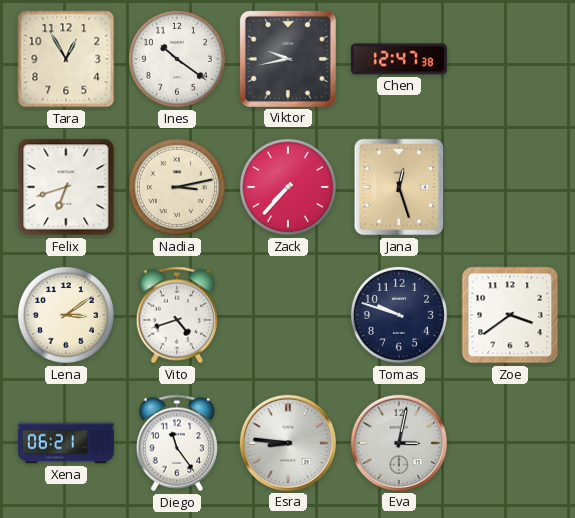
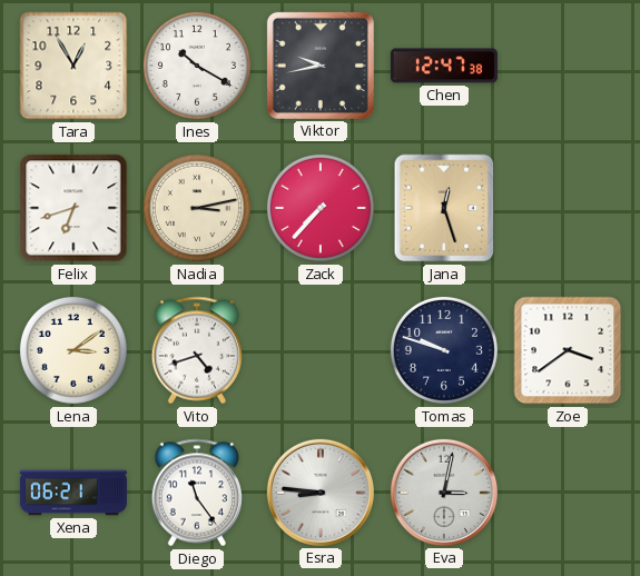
Ines: 10:21 -> 10:20
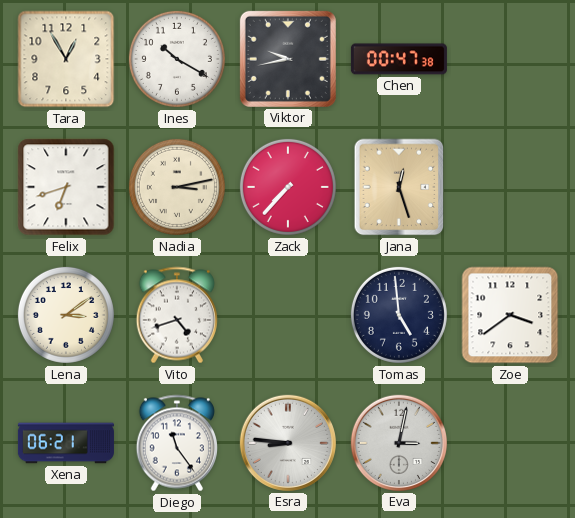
Chen: 12:47 -> 00:47
Tomas: 9:48 -> 4:59
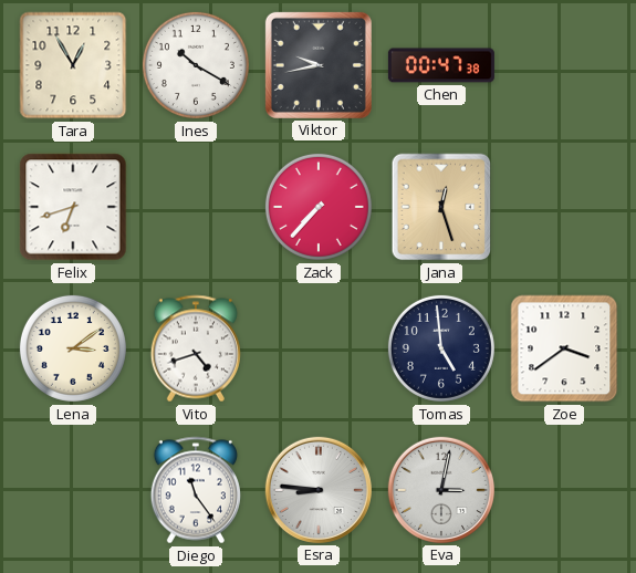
Nadia: 3:13 -> none
Xena: 06:21 -> none
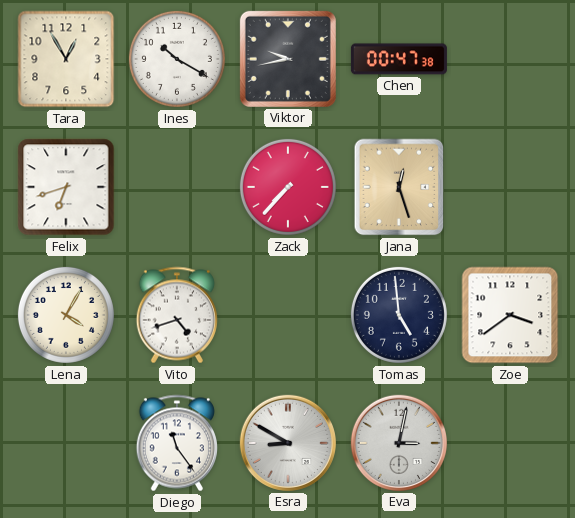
Lena: 3:09 -> 4:05
Esra: 8:46 -> 8:50
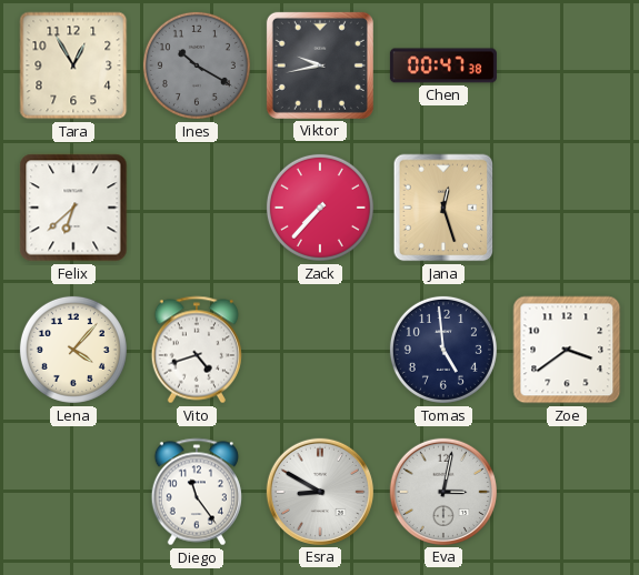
Ines dial: white -> grey
Felix: 6:42 -> 6:38
Lena: 4:05 -> 4:07
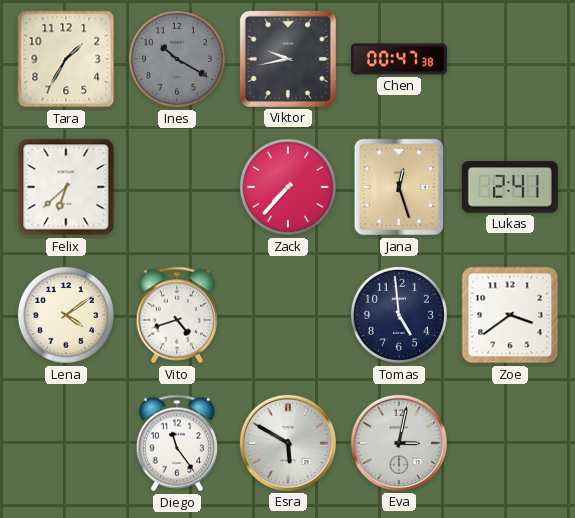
Tara: 12:55 -> 1:35
Lukas: none -> 2:41
Lena: 4:07 -> 4:09
Esra: 8:50 -> 5:50
